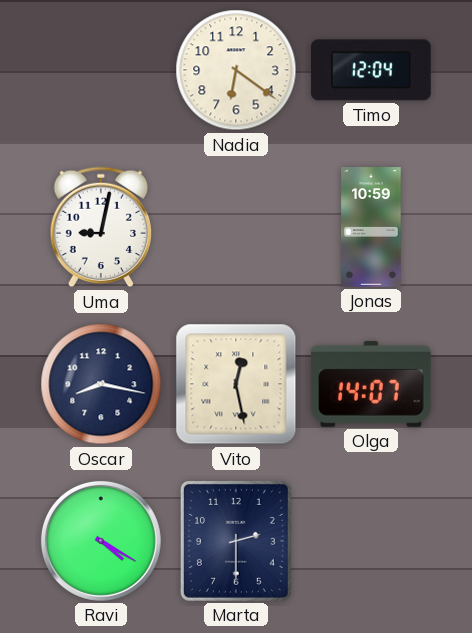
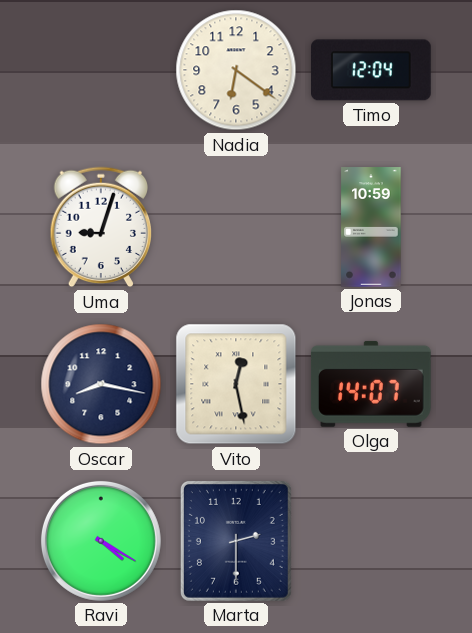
Uma: 9:02 -> 9:03
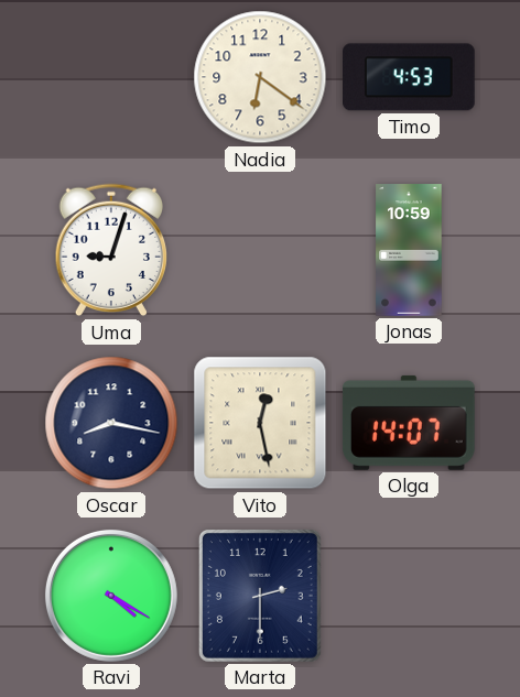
Timo: 12:04 -> 4:53
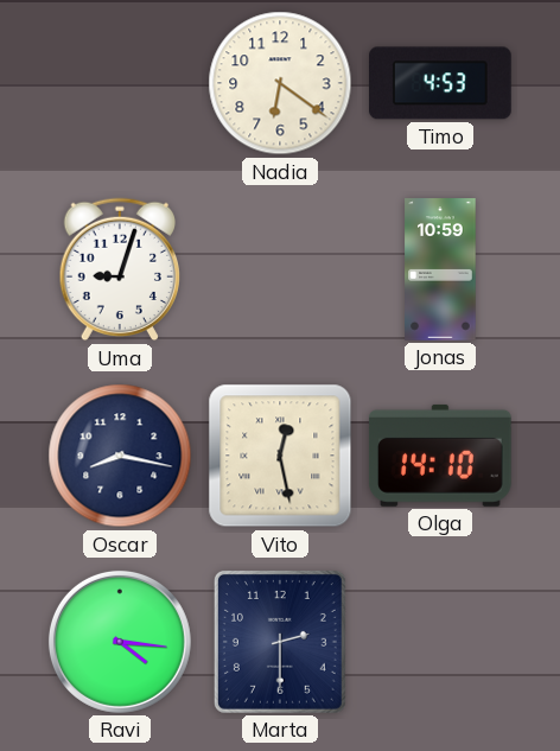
Olga: 14:07 -> 14:10
Ravi: 4:20 -> 4:16
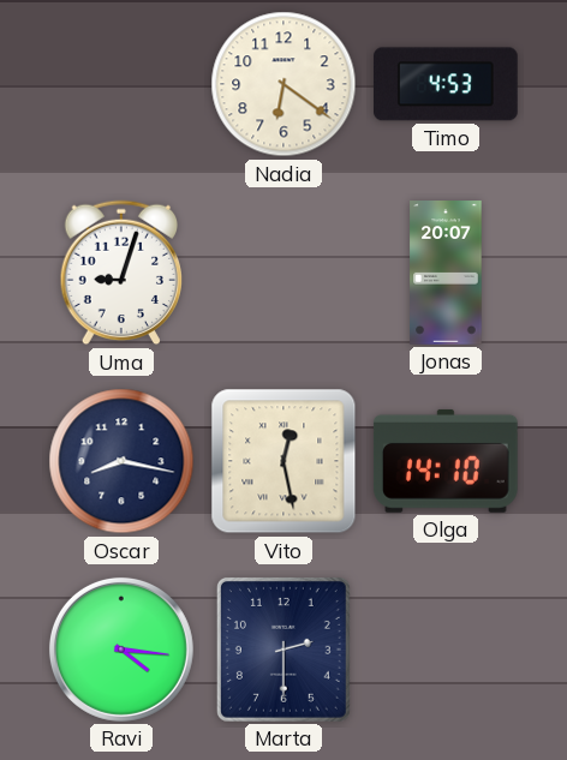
Jonas: 10:59 -> 20:07
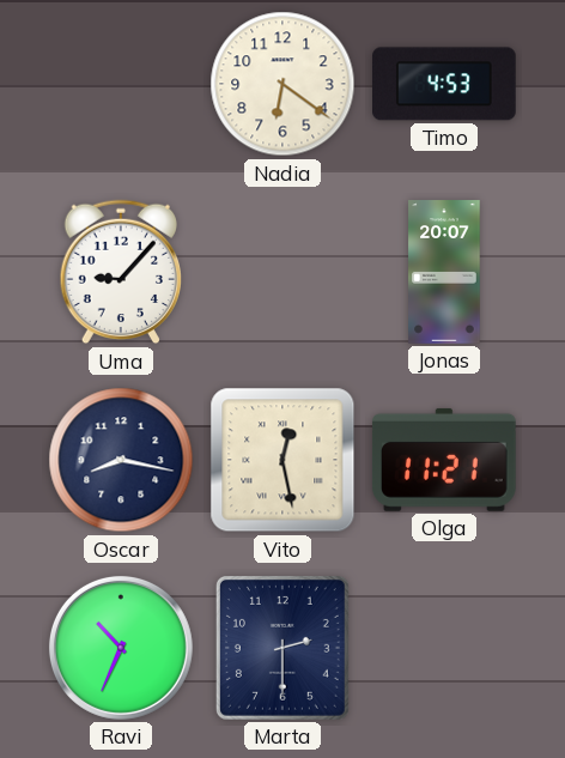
Uma: 9:03 -> 9:07
Olga: 14:10 -> 11:21
Ravi: 4:16 -> 10:34
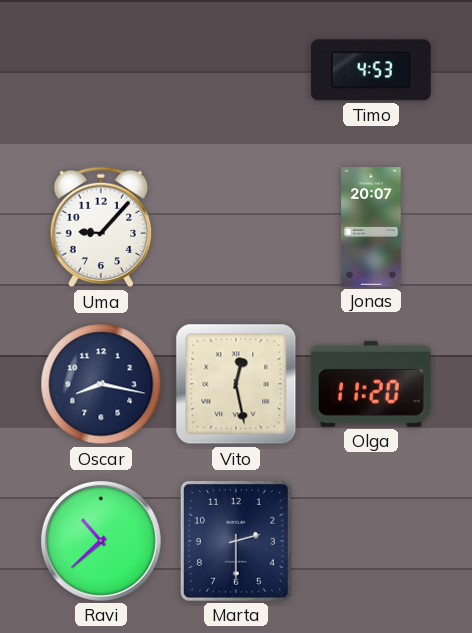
Nadia: 6:21 -> none
Olga: 11:21 -> 11:20
Ravi: 10:34 -> 10:38
